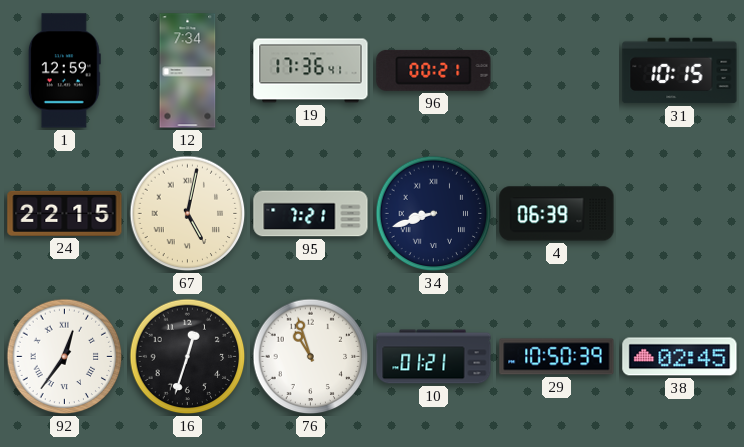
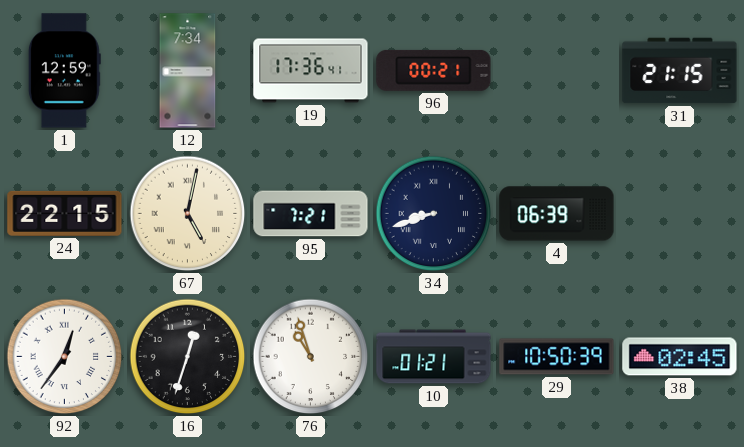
31: 10:15 -> 21:15
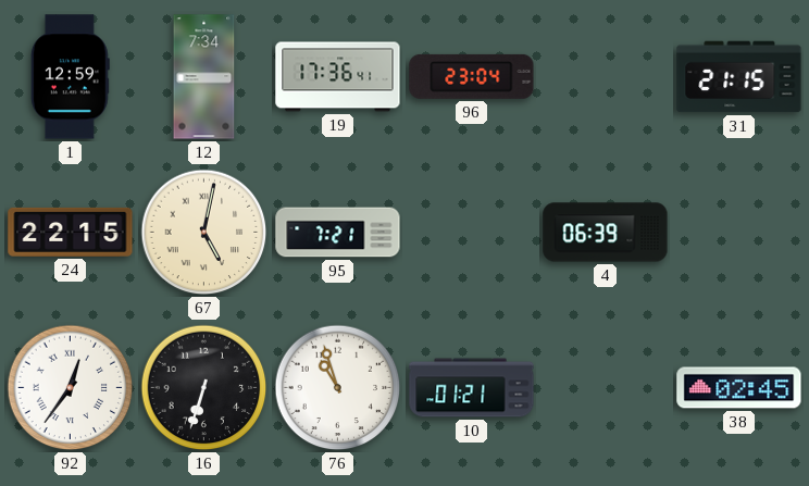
96: 00:21 -> 23:04
34: 8:42 -> none
16: 12:33 -> 6:33
29: 10:50 -> none
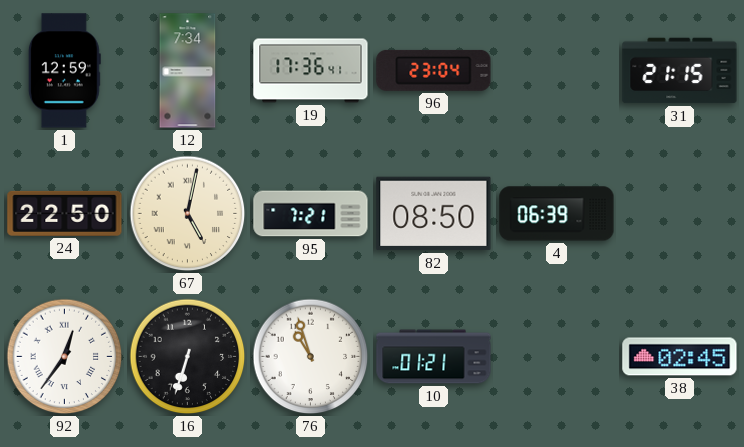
24: 22:15 -> 22:50
82: none -> 08:50
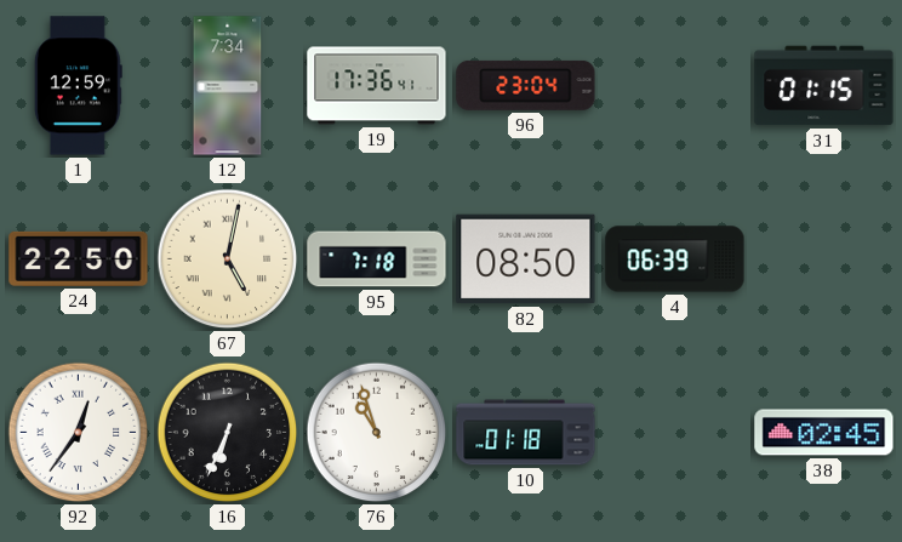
31: 21:15 -> 01:15
95: 7:21 -> 7:18
16: 6:33 -> 6:34
10: 01:21 -> 01:18
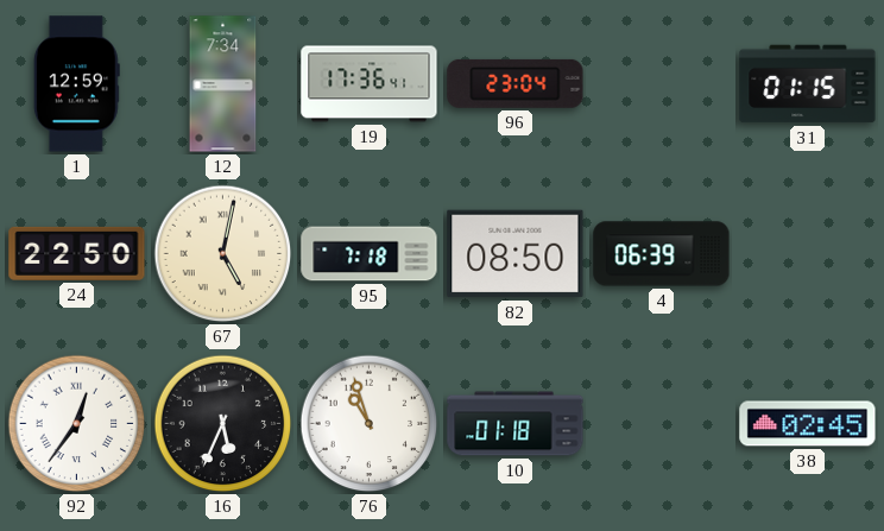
16: 6:34 -> 5:34
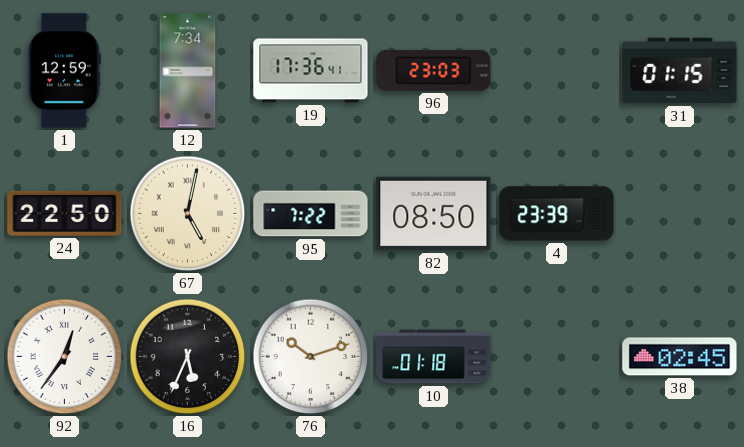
96: 23:04 -> 23:03
95: 7:18 -> 7:22
4: 06:39 -> 23:39
76: 10:57 -> 10:12
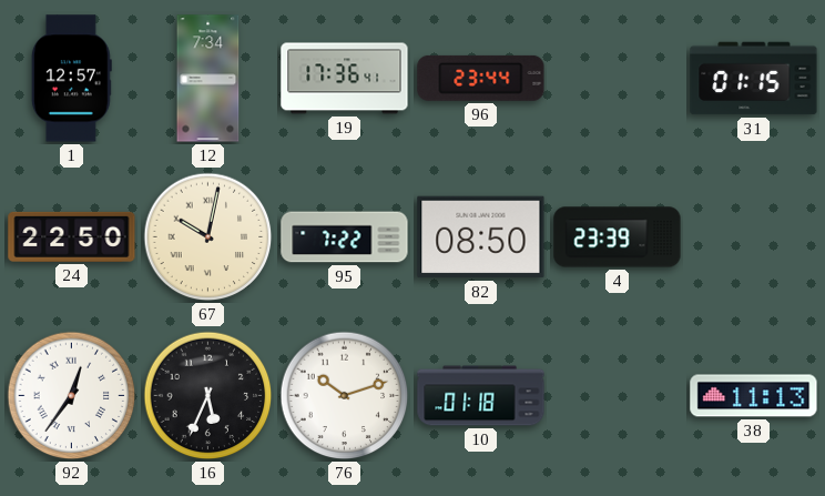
1: 12:59 -> 12:57
96: 23:03 -> 23:44
67: 5:02 -> 10:02
38: 02:45 -> 11:13
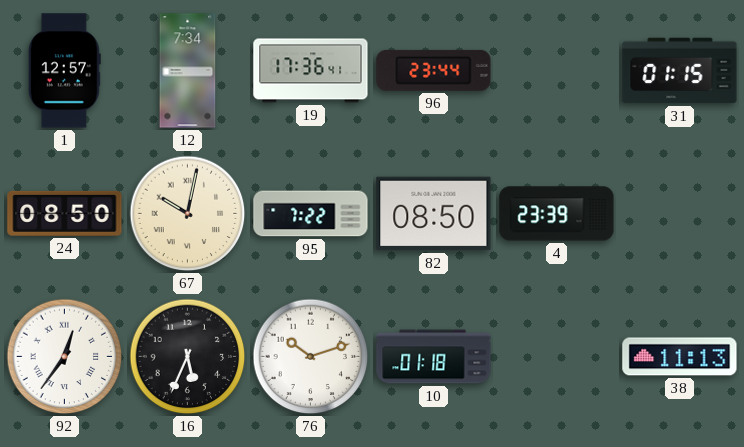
24: 22:50 -> 08:50
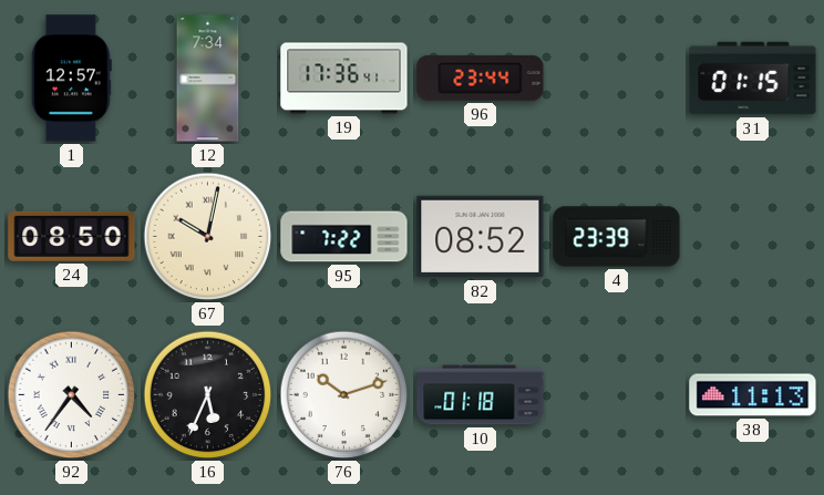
82: 08:50 -> 08:52
92: 12:36 -> 4:36
